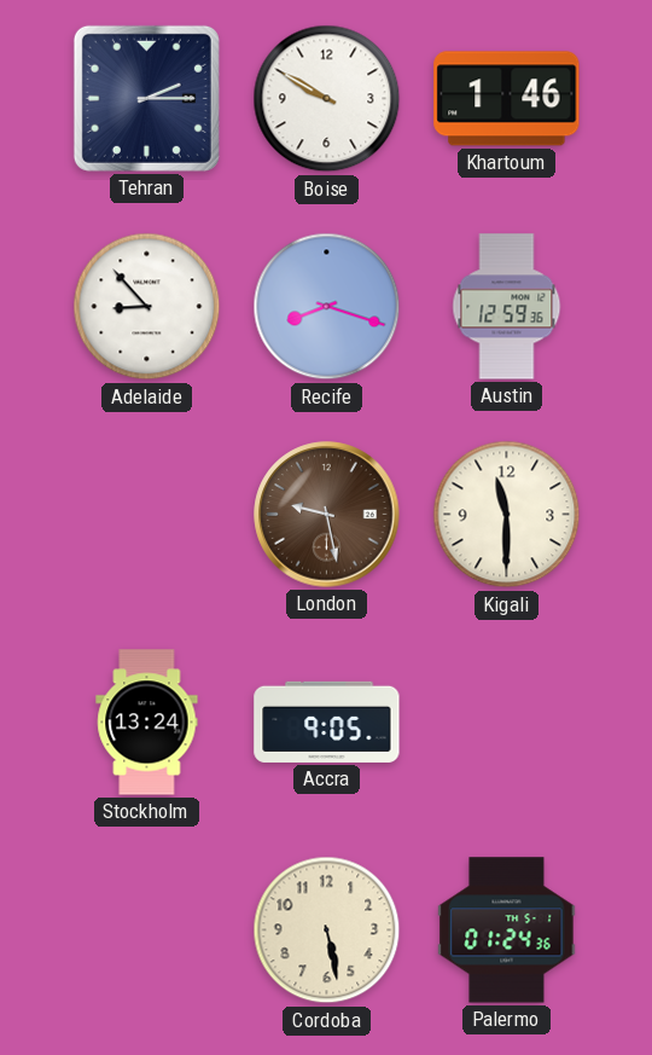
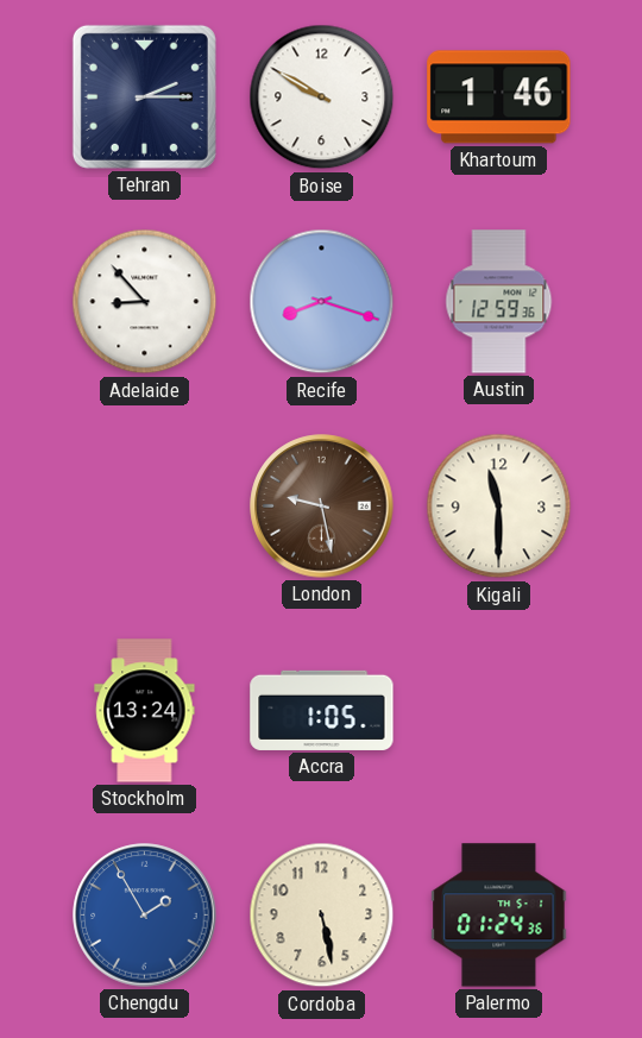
Accra: 9:05 -> 1:05
Chengdu: none -> 1:55
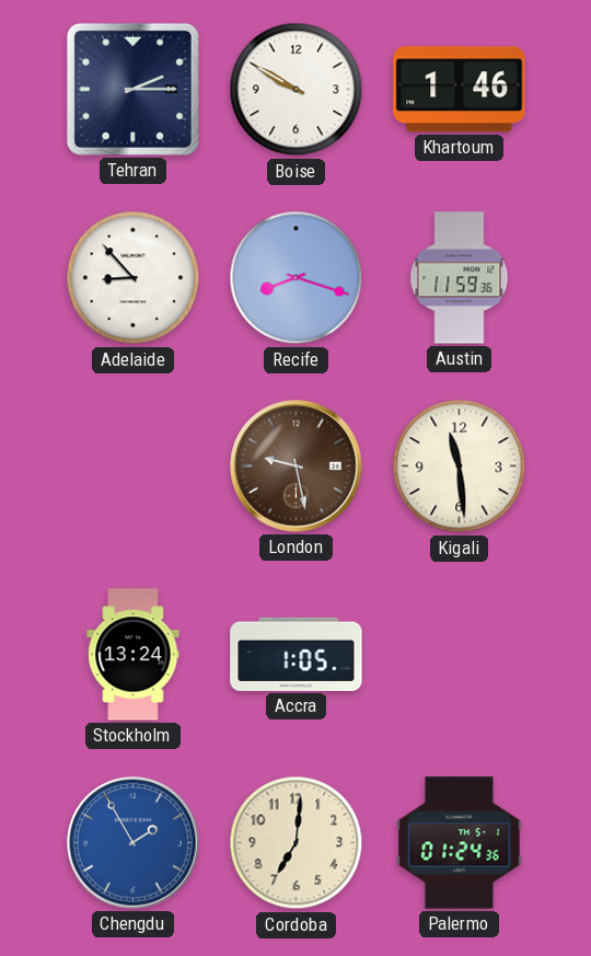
Austin: 12:59 -> 11:59
Kigali: 11:30 -> 11:29
Cordoba: 5:28 -> 7:01
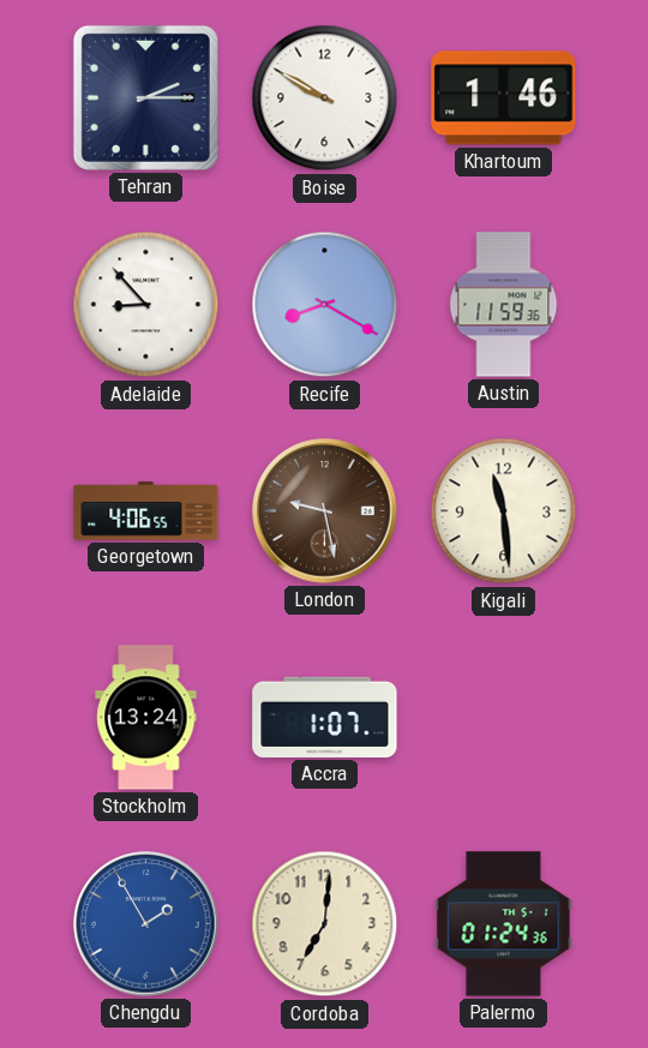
Recife: 8:18 -> 8:20
Georgetown: none -> 4:06
Accra: 1:05 -> 1:07
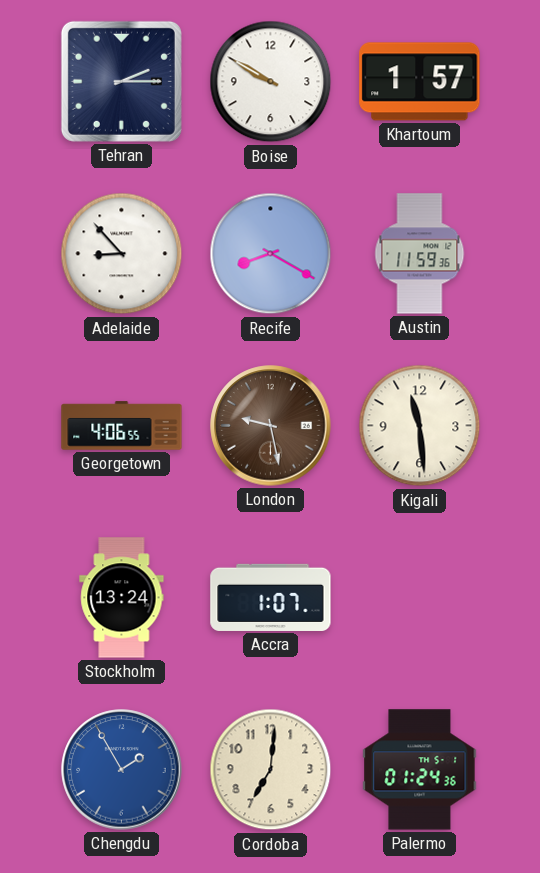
Khartoum: 1:46 -> 1:57
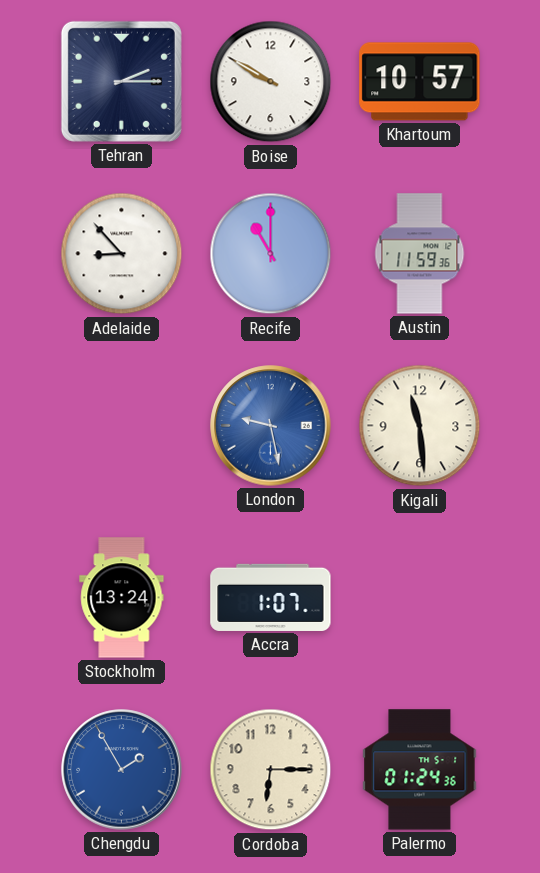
Khartoum: 1:57 -> 10:57
Recife: 8:20 -> 11:00
Georgetown: 4:06 -> none
London dial: brown -> blue
Cordoba: 7:01 -> 6:15
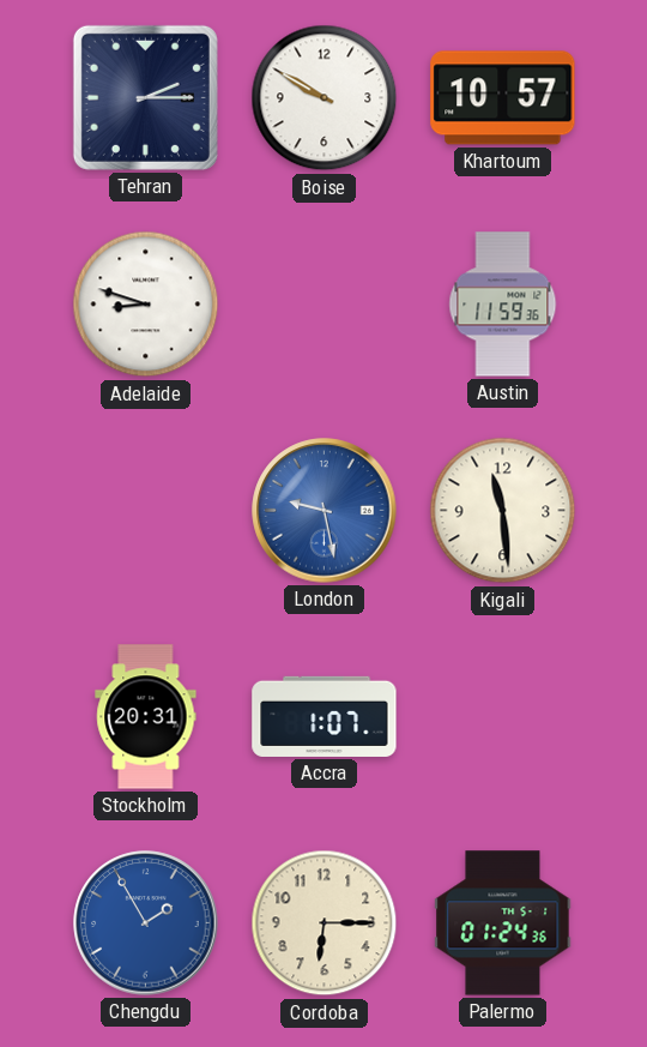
Adelaide: 8:53 -> 8:48
Recife: 11:00 -> none
Stockholm: 13:24 -> 20:31
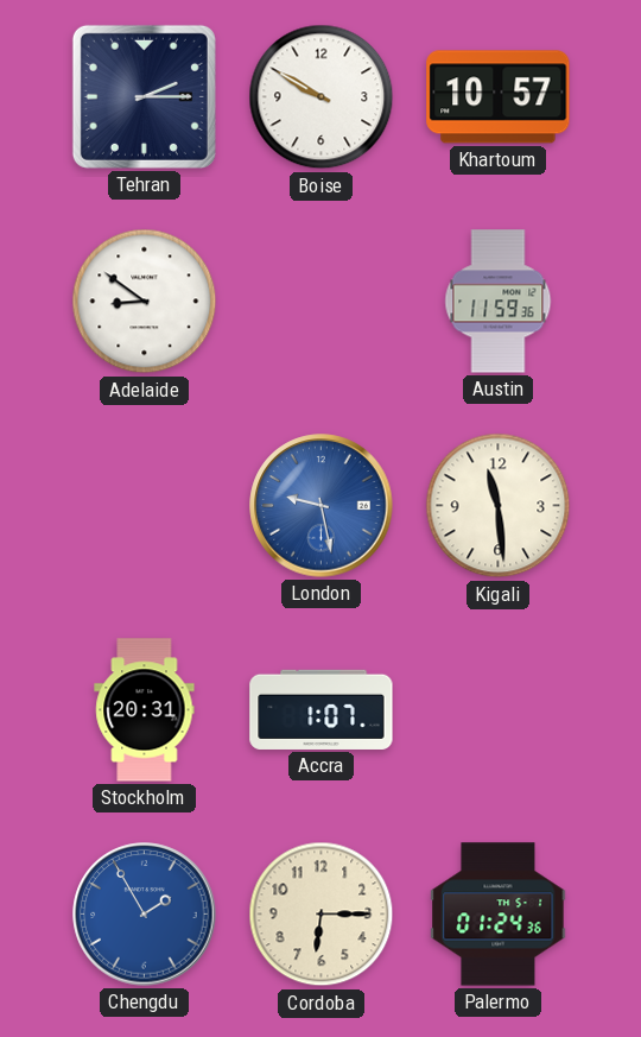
Adelaide: 8:48 -> 8:51
